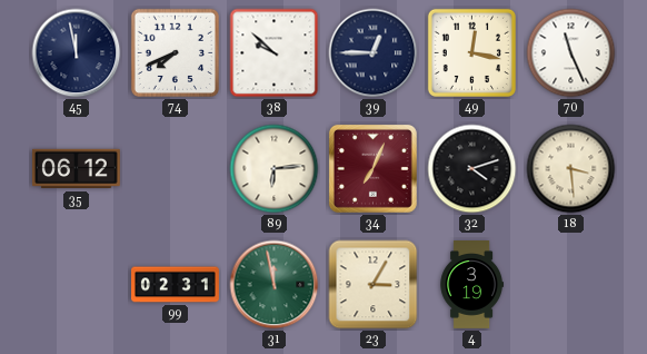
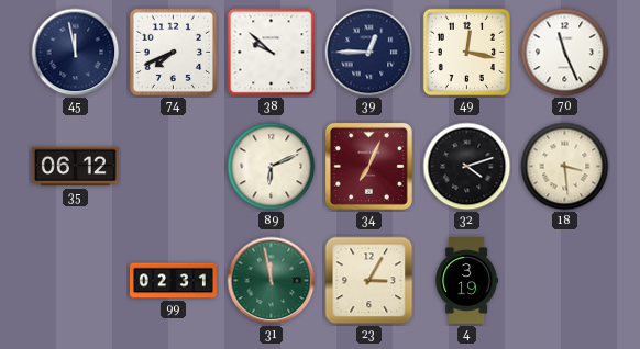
89: 6:14 -> 6:11
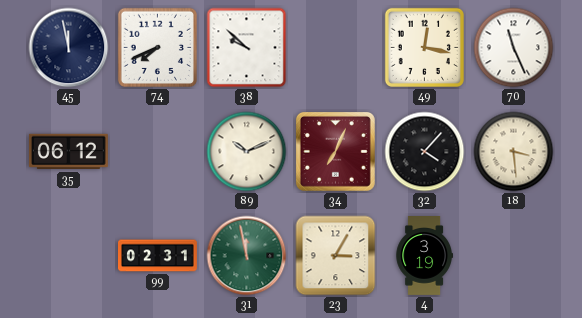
39: 12:45 -> none
89: 6:11 -> 10:11
32: 4:12 -> 4:07
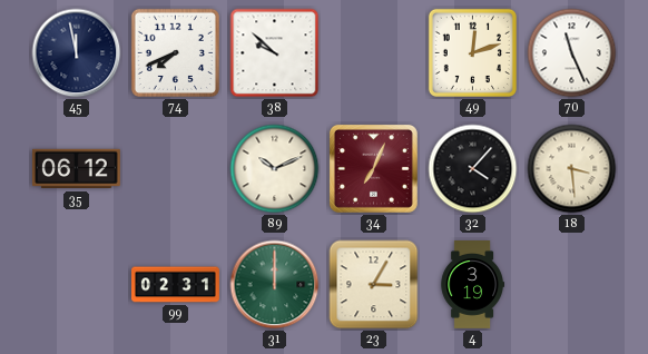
49: 12:17 -> 12:12
31: 11:58 -> 12:00
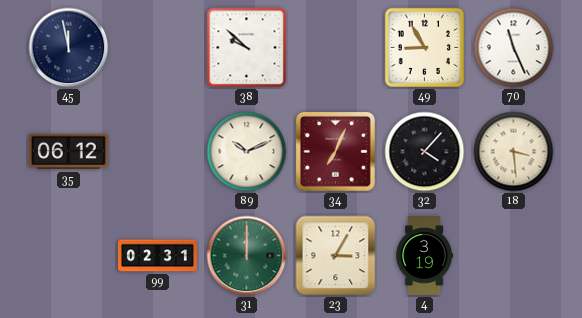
74: 7:41 -> none
49: 12:12 -> 8:55
